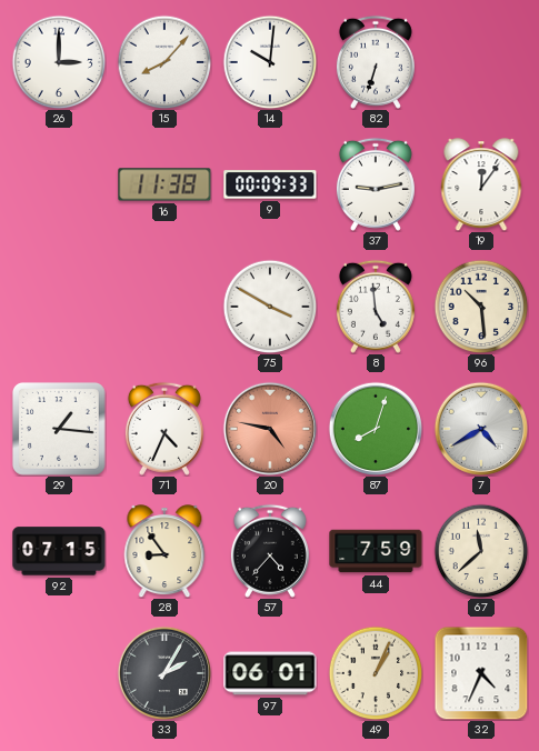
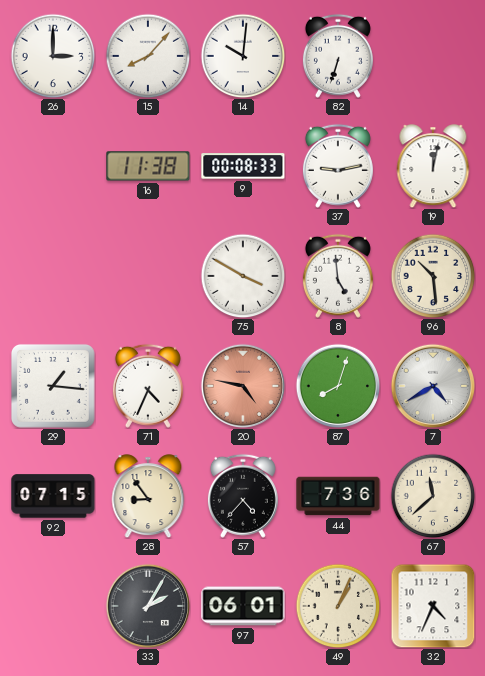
9: 00:09 -> 00:08
19: 12:06 -> 12:02
44: 7:59 -> 7:36
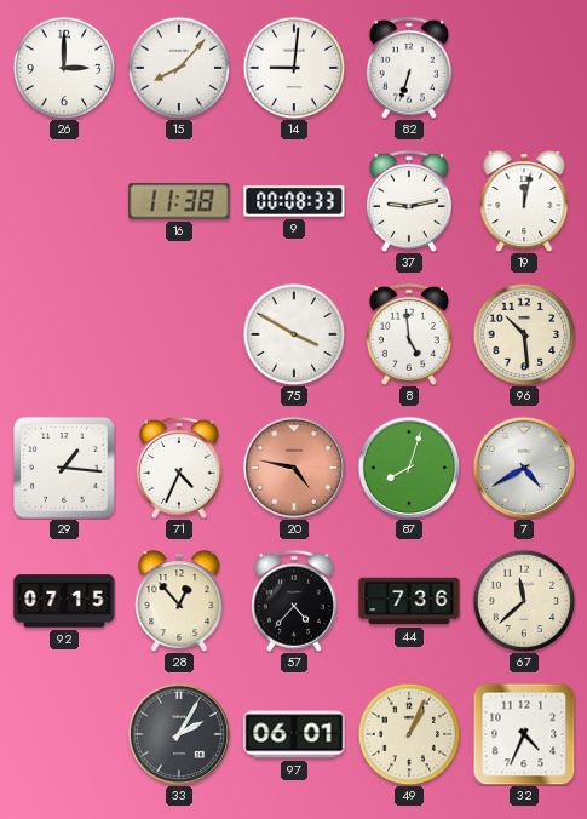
14: 10:01 -> 9:01
28: 8:54 -> 12:53
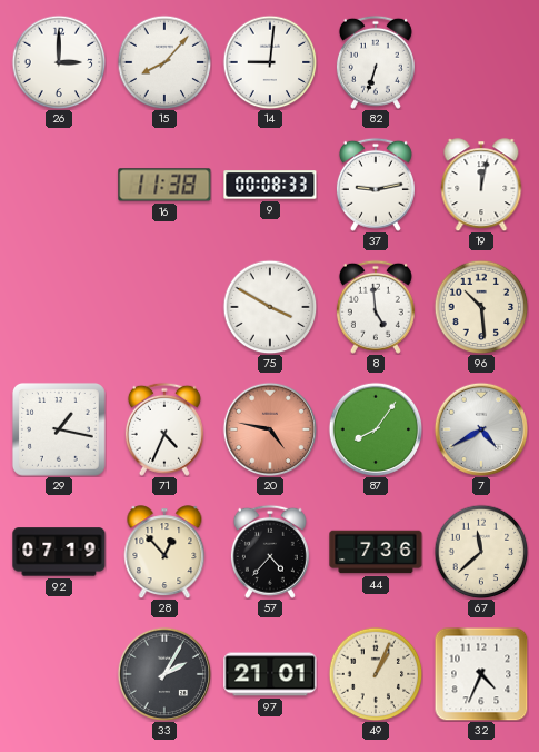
29: 1:16 -> 1:17
87: 8:03 -> 8:06
92: 07:15 -> 07:19
97: 06:01 -> 21:01
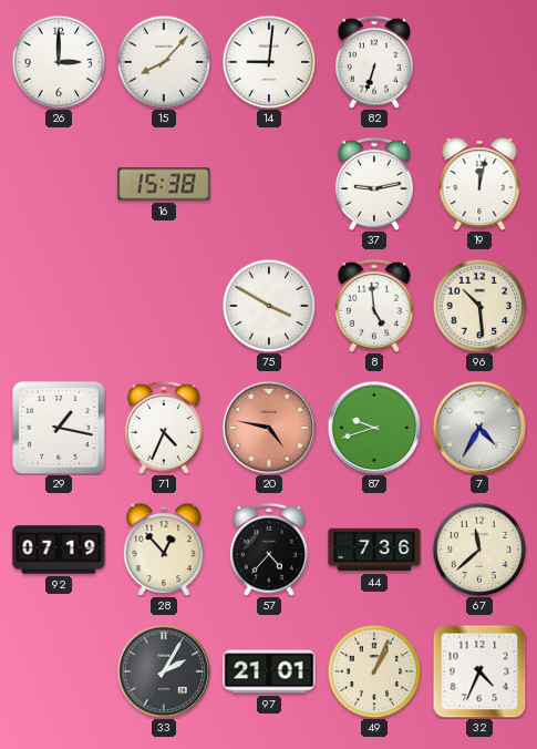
16: 11:38 -> 15:38
9: 00:08 -> none
87: 8:06 -> 9:42
7: 4:40 -> 4:35
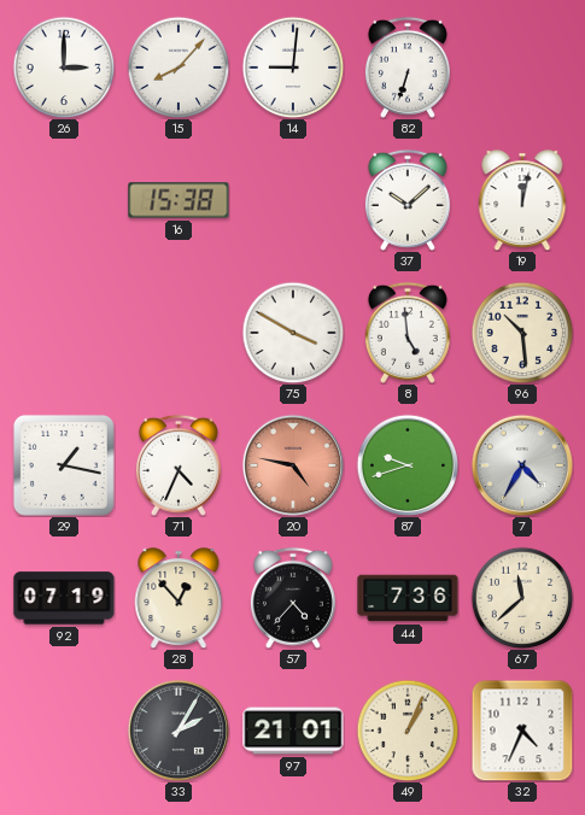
37: 9:13 -> 10:08
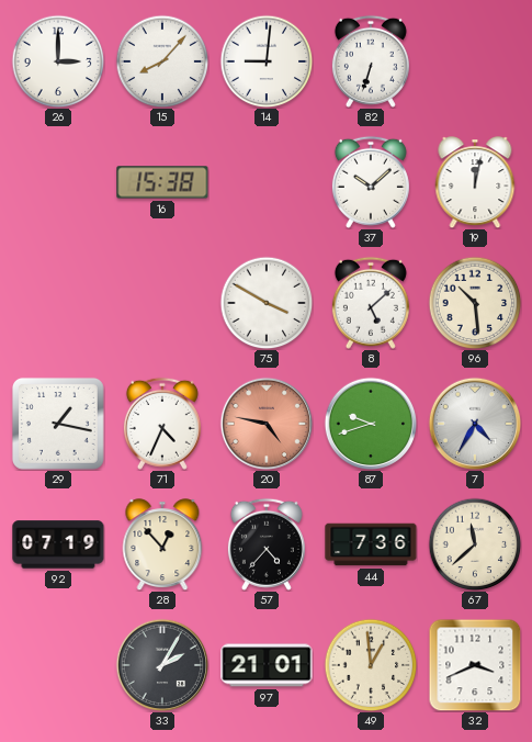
8: 4:59 -> 5:08
49: 1:04 -> 12:59
32: 4:34 -> 3:41
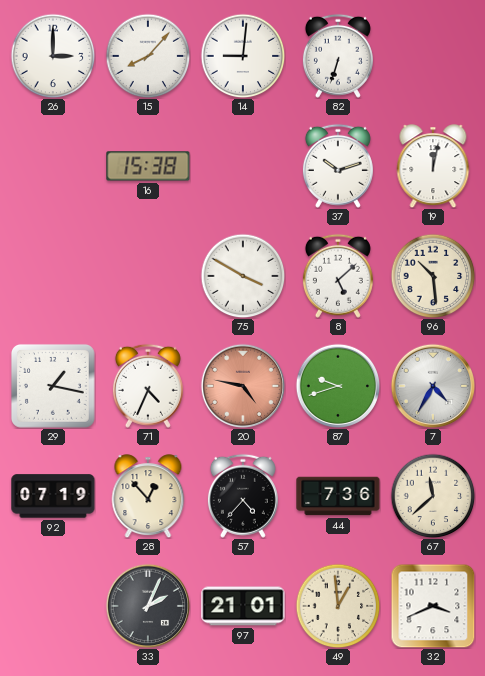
37: 10:08 -> 10:12
33: 2:05 -> 2:04
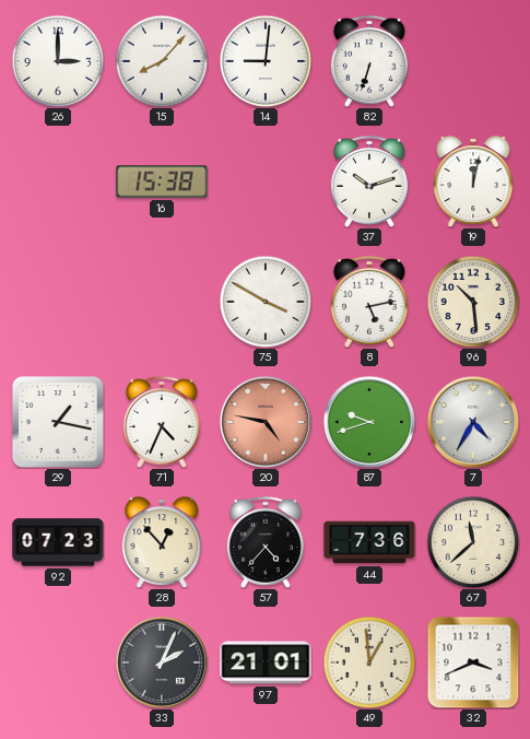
8: 5:08 -> 5:13
92: 07:19 -> 07:23
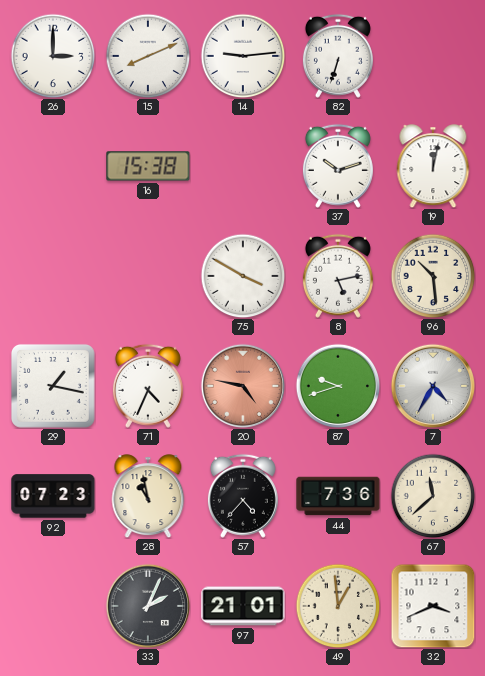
15: 8:07 -> 8:11
14: 9:01 -> 9:14
28: 12:53 -> 10:58
